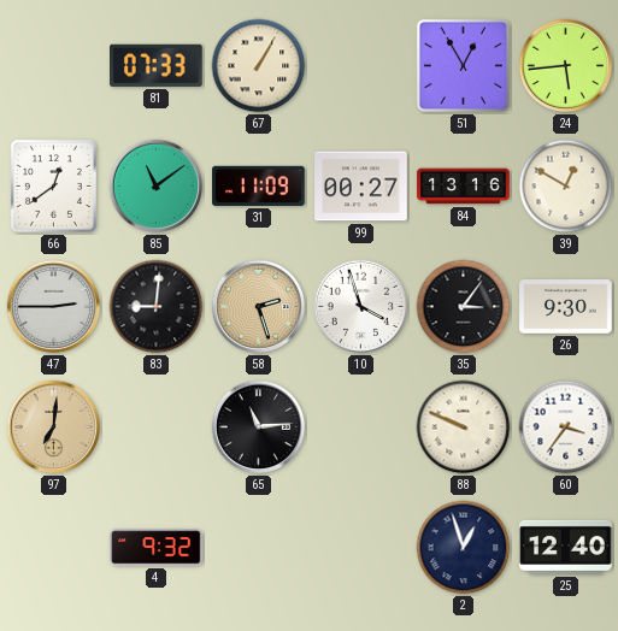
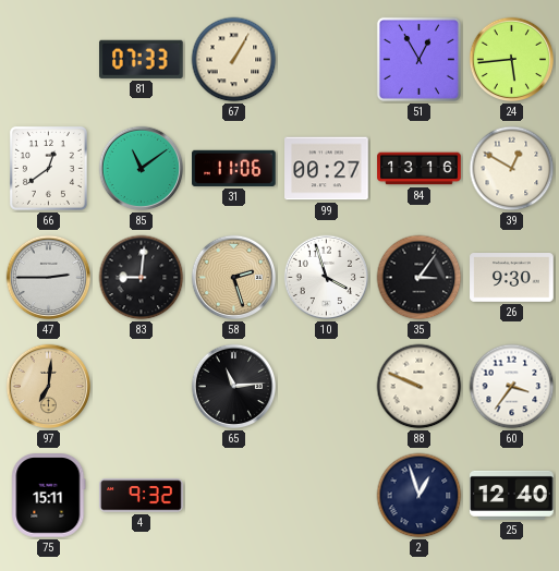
31: 11:09 -> 11:06
75: none -> 15:11
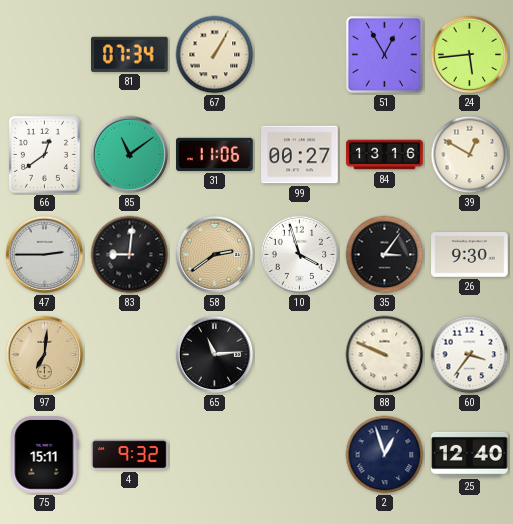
81: 07:33 -> 07:34
58: 2:27 -> 2:39
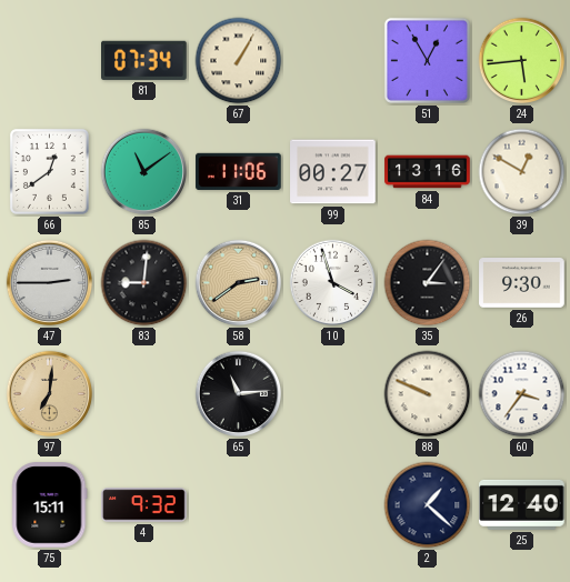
2: 12:57 -> 1:22
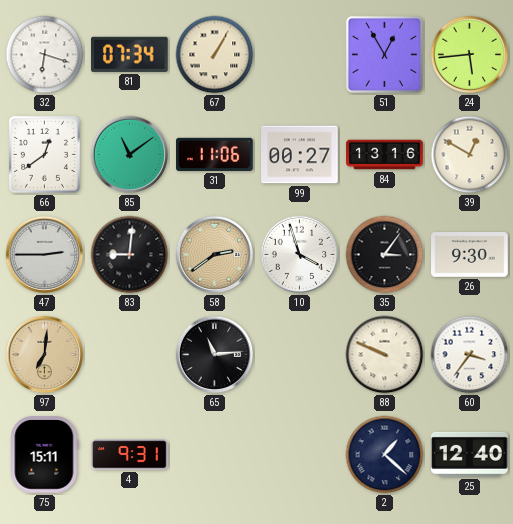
32: none -> 6:18
4: 9:32 -> 9:31
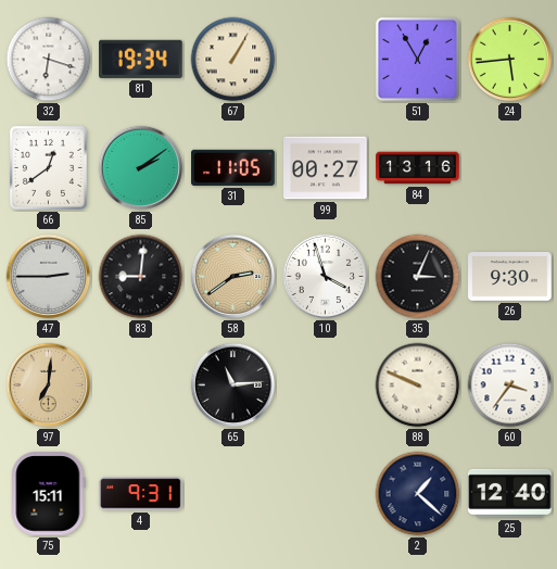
81: 07:34 -> 19:34
85: 11:09 -> 2:09
31: 11:06 -> 11:05
39: 12:50 -> none
35: 3:06 -> 3:04
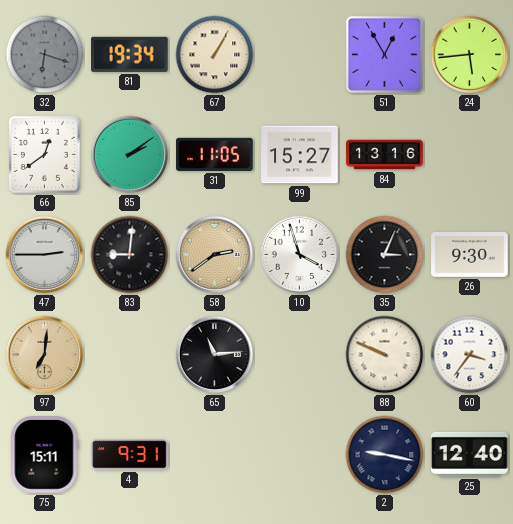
32 dial: white -> grey
99: 00:27 -> 15:27
2: 1:22 -> 9:17
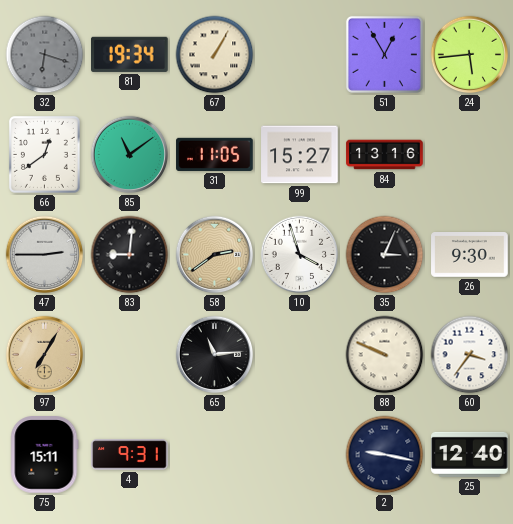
85: 2:09 -> 11:09
97: 7:01 -> 7:05
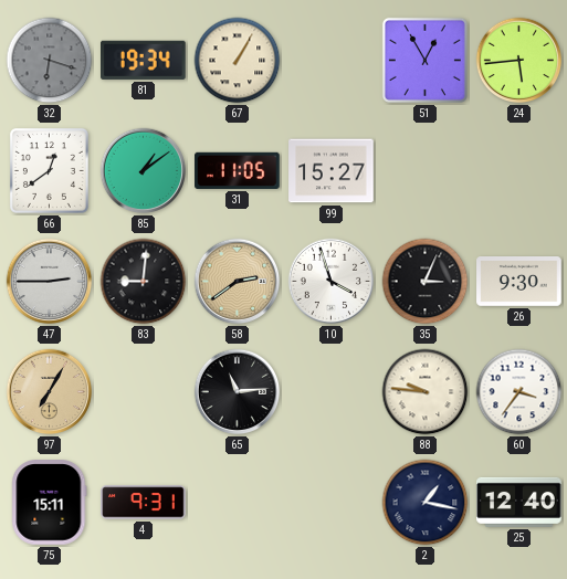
85: 11:09 -> 1:09
84: 13:16 -> none
88: 9:49 -> 9:46
2: 9:17 -> 1:17
